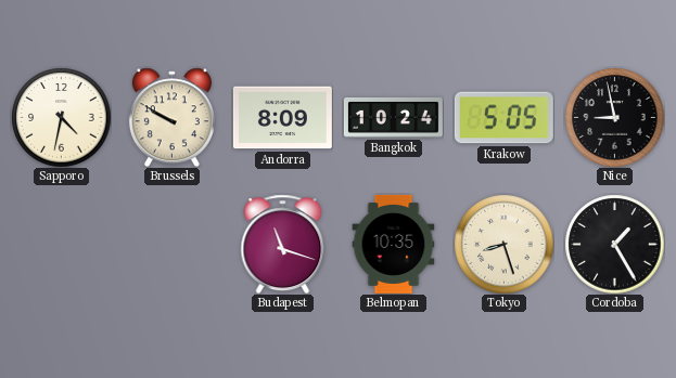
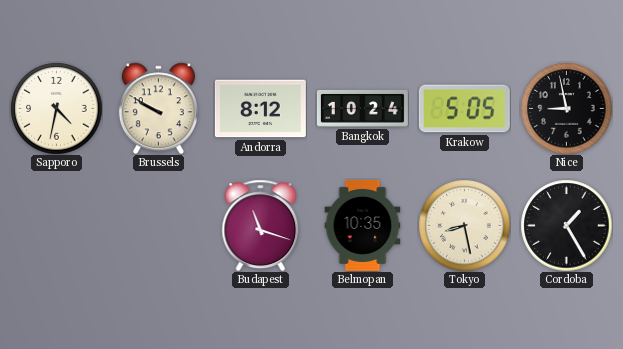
Andorra: 8:09 -> 8:12
Tokyo: 8:27 -> 8:28
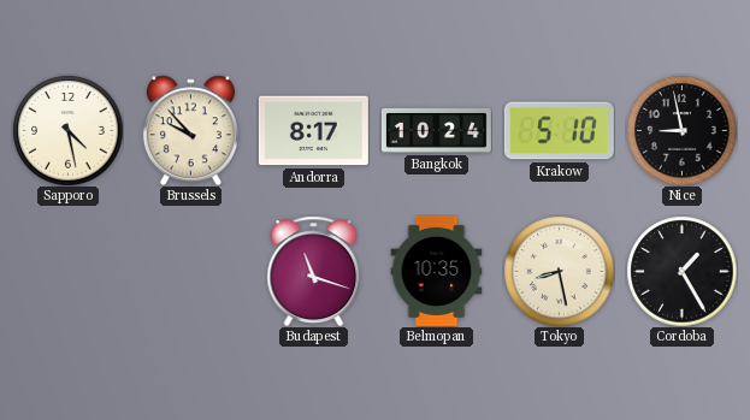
Sapporo: 4:32 -> 4:28
Brussels: 9:50 -> 9:53
Andorra: 8:12 -> 8:17
Krakow: 5:05 -> 5:10
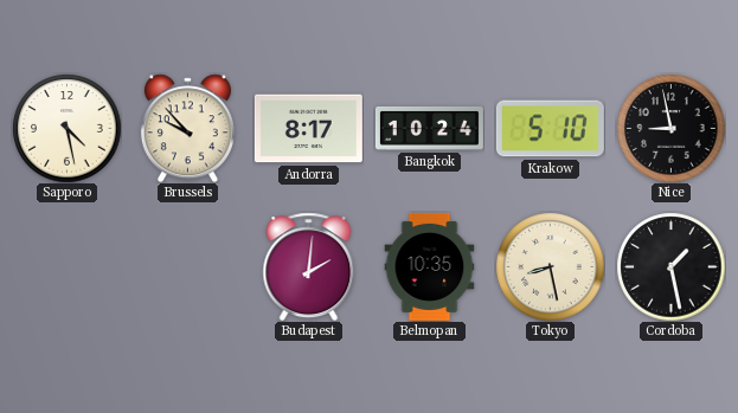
Budapest: 11:18 -> 2:01
Cordoba: 1:25 -> 1:28
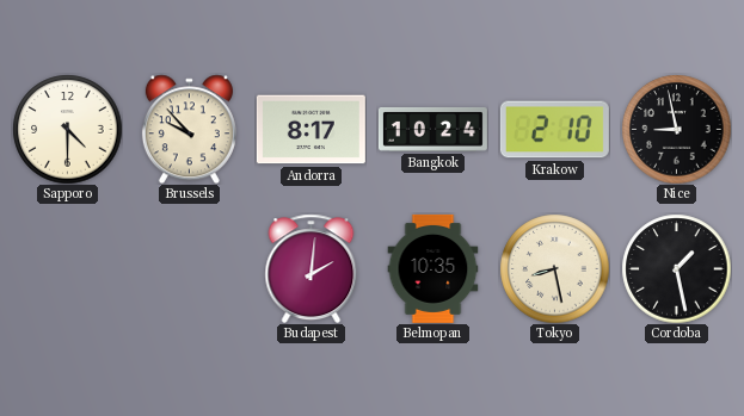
Sapporo: 4:28 -> 4:30
Krakow: 5:10 -> 2:10
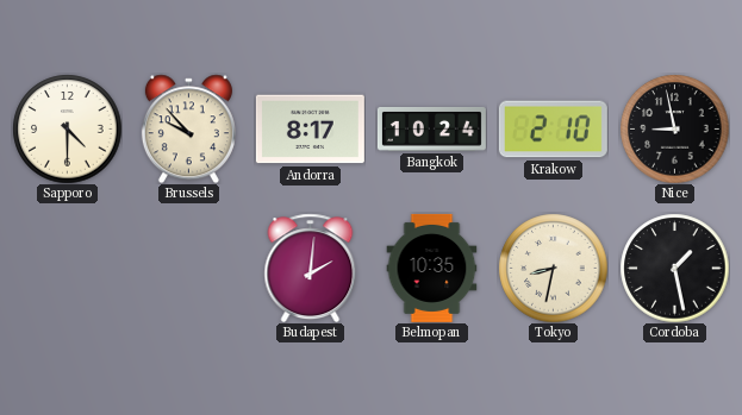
Tokyo: 8:28 -> 8:32
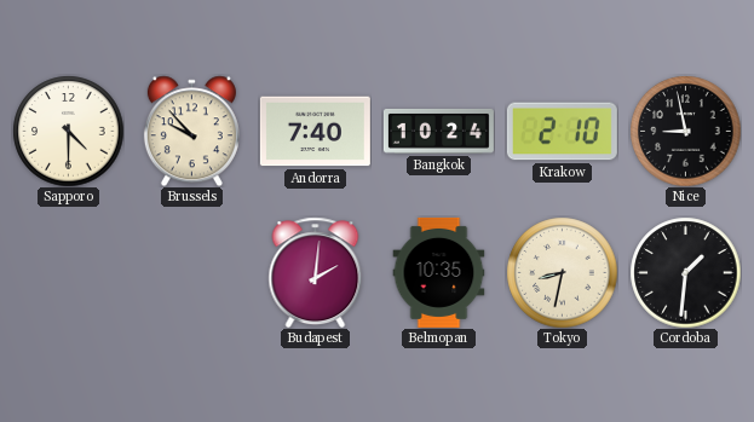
Andorra: 8:17 -> 7:40
Cordoba: 1:28 -> 1:31
